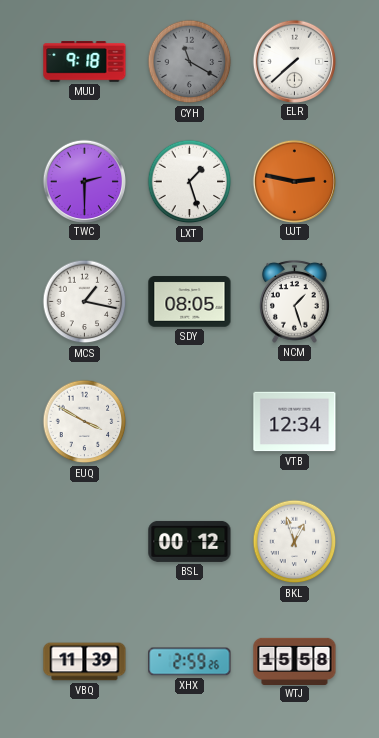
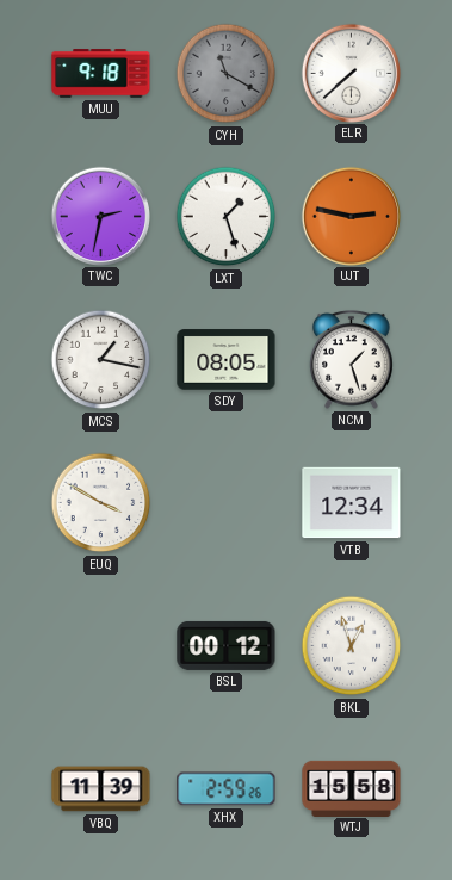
TWC: 2:30 -> 2:32
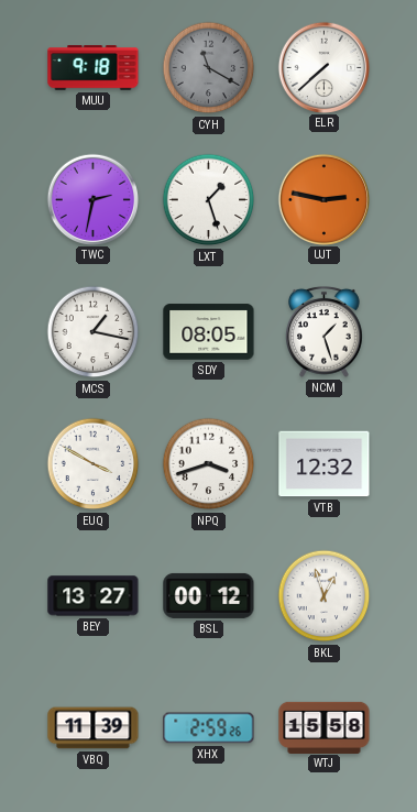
NPQ: none -> 3:42
VTB: 12:34 -> 12:32
BEY: none -> 13:27
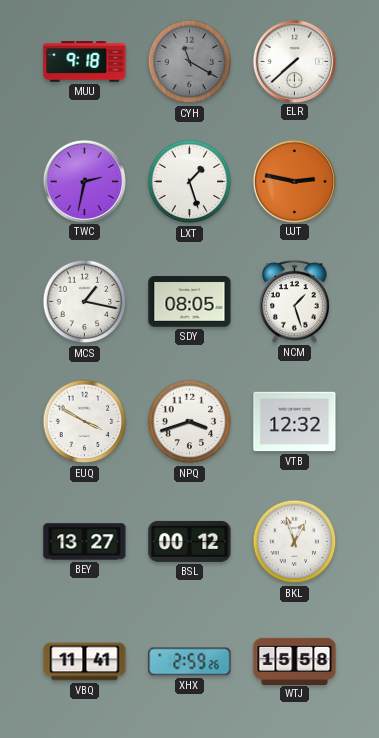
VBQ: 11:39 -> 11:41
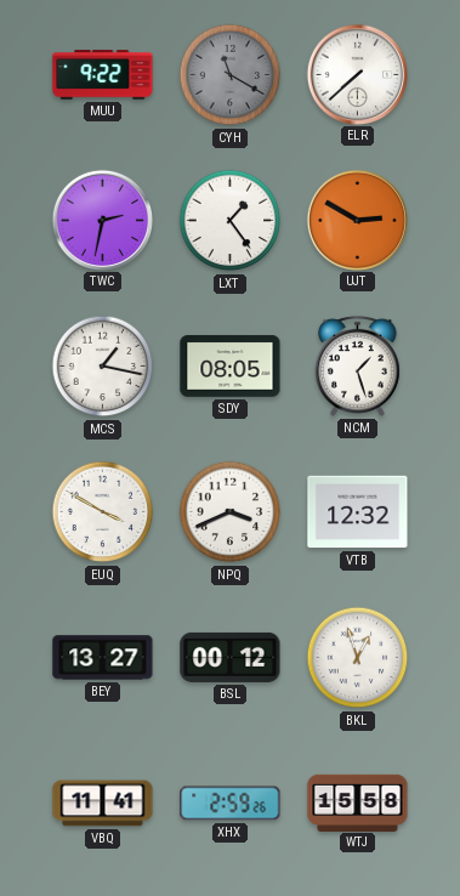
MUU: 9:18 -> 9:22
LXT: 1:27 -> 1:24
UJT: 2:47 -> 2:50
NPQ: 3:42 -> 3:41
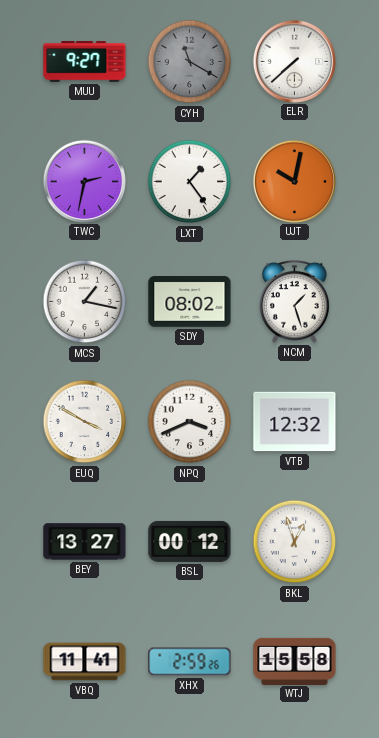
MUU: 9:22 -> 9:27
UJT: 2:50 -> 10:02
SDY: 08:05 -> 08:02
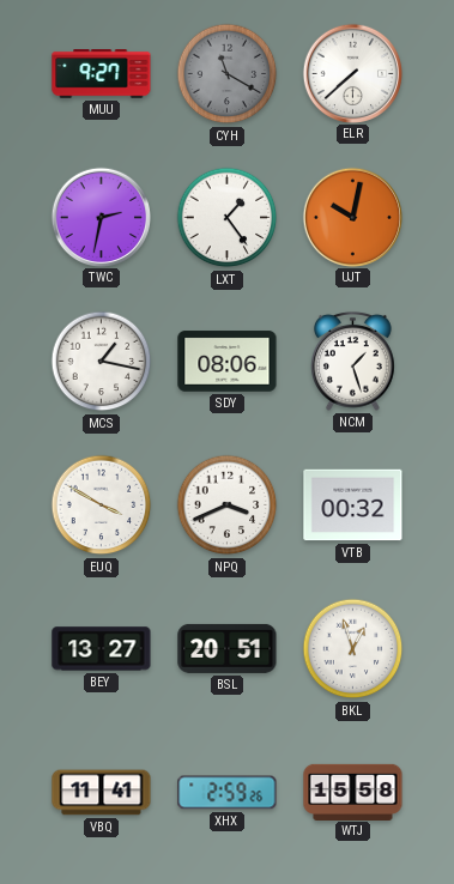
SDY: 08:02 -> 08:06
VTB: 12:32 -> 00:32
BSL: 00:12 -> 20:51
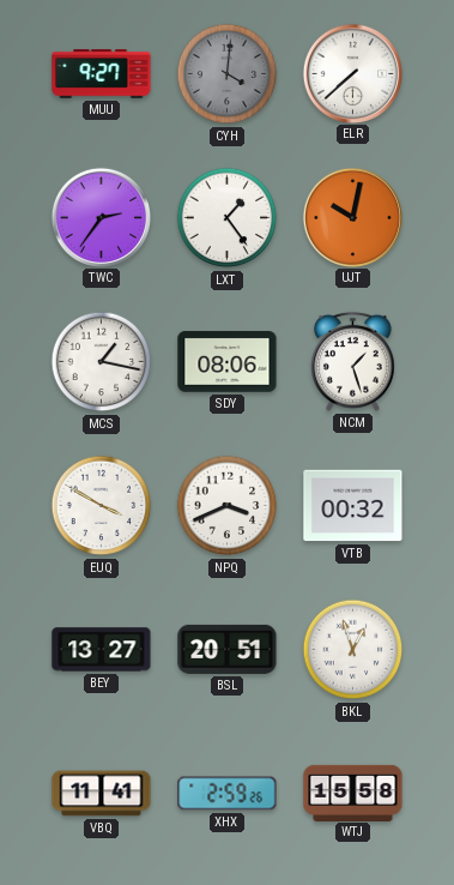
CYH: 11:20 -> 4:01
TWC: 2:32 -> 2:36
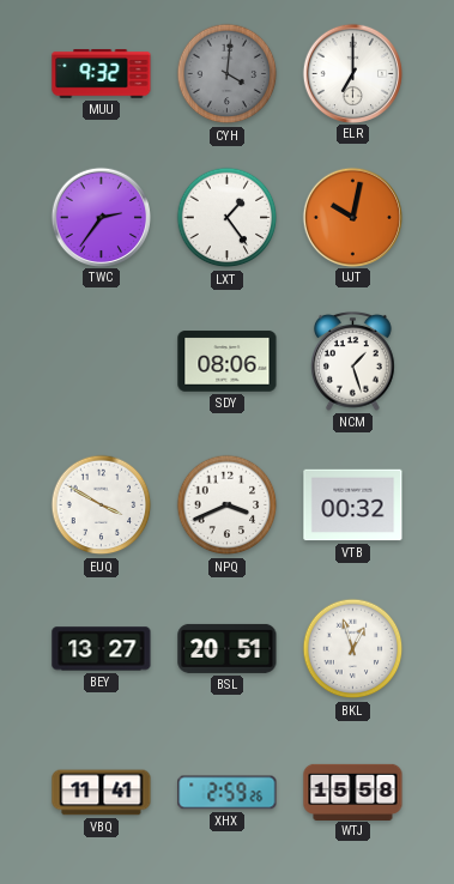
MUU: 9:27 -> 9:32
ELR: 7:38 -> 7:00
MCS: 1:17 -> none
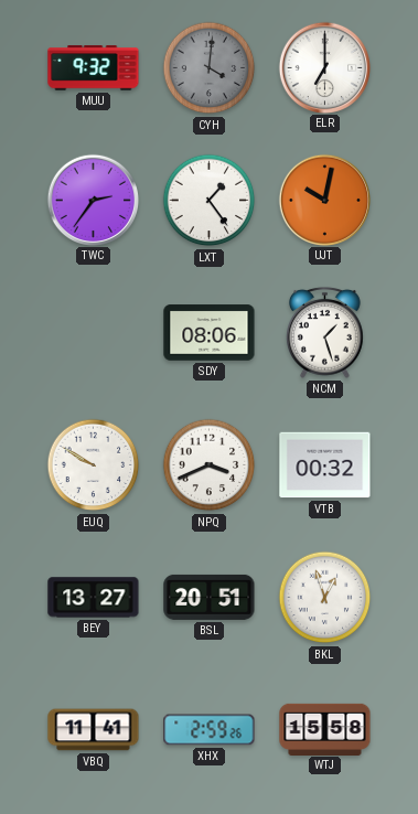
EUQ: 3:50 -> 9:50
